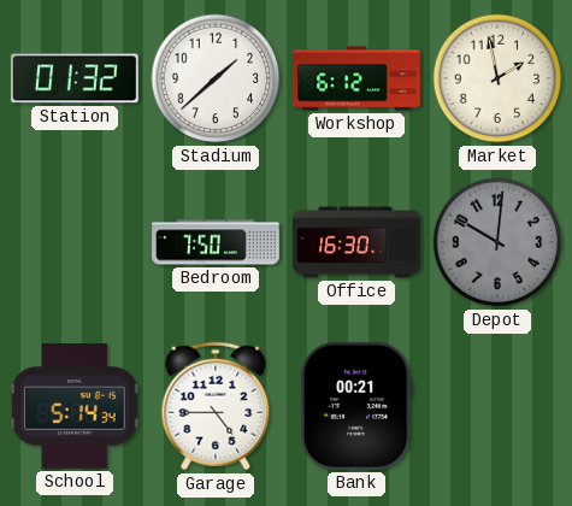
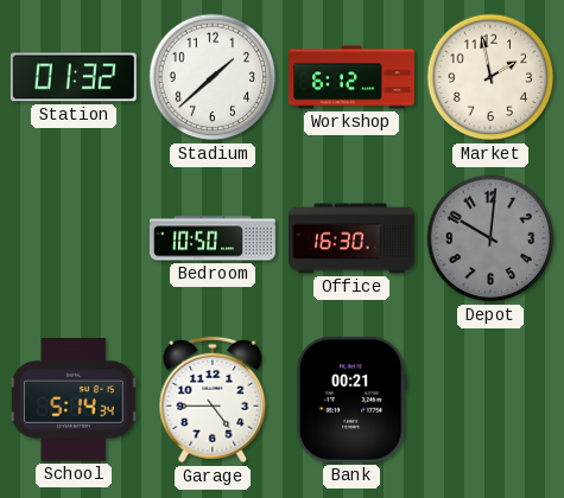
Bedroom: 7:50 -> 10:50
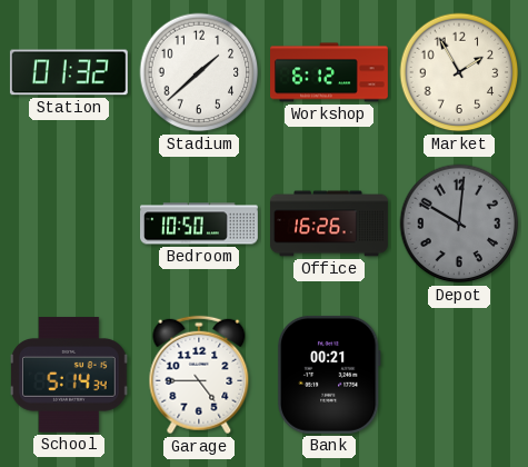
Market: 1:58 -> 1:55
Office: 16:30 -> 16:26
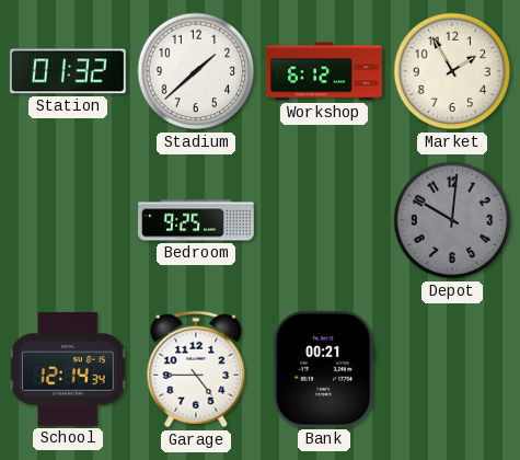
Bedroom: 10:50 -> 9:25
Office: 16:26 -> none
School: 5:14 -> 12:14
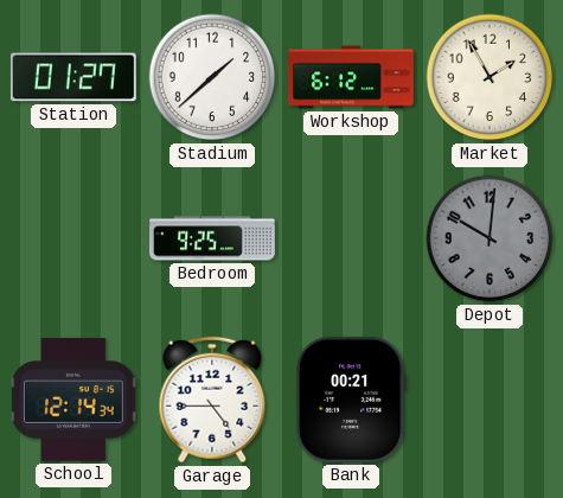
Station: 01:32 -> 01:27
